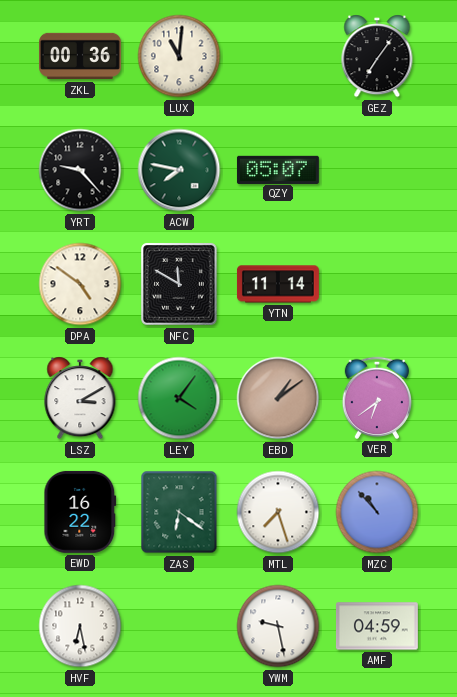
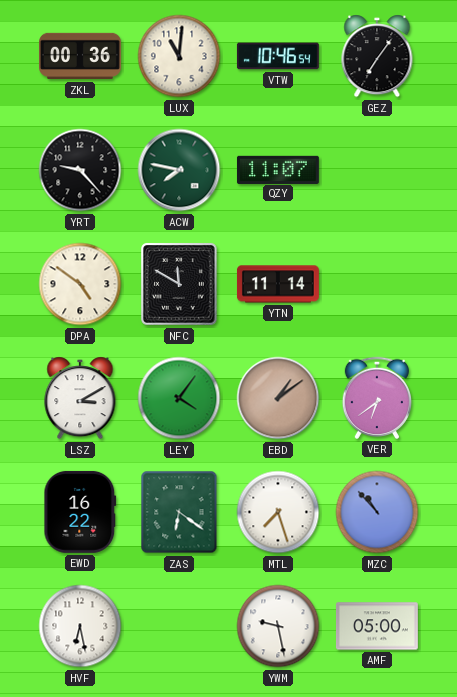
VTW: none -> 10:46
QZY: 05:07 -> 11:07
AMF: 04:59 -> 05:00
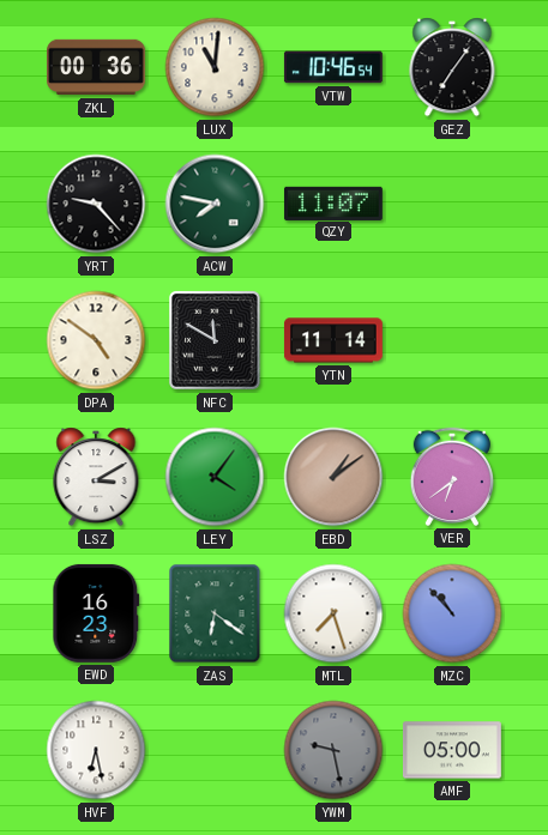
EWD: 16:22 -> 16:23
YWM dial: white -> grey
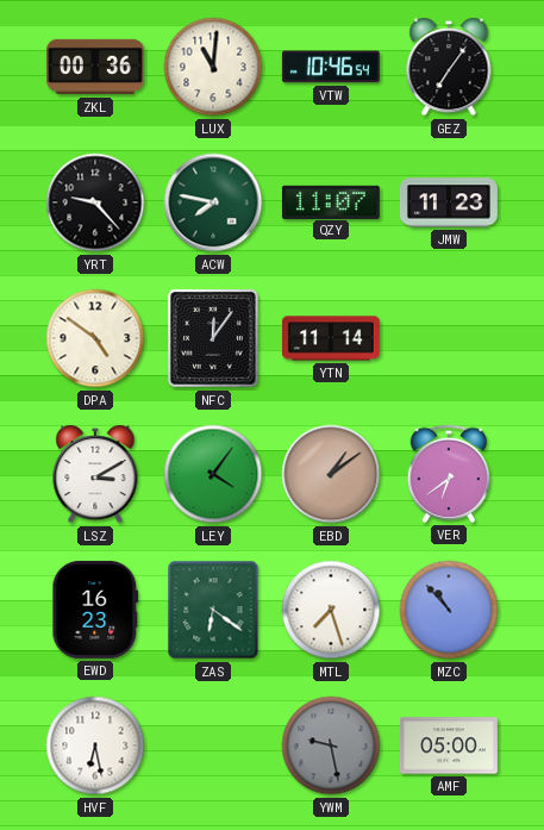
JMW: none -> 11:23
NFC: 11:50 -> 12:06
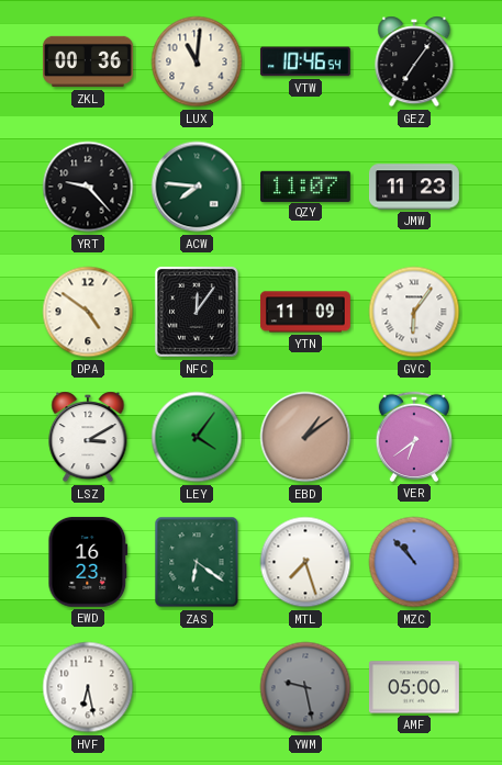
ACW: 7:47 -> 7:46
YTN: 11:14 -> 11:09
GVC: none -> 6:06
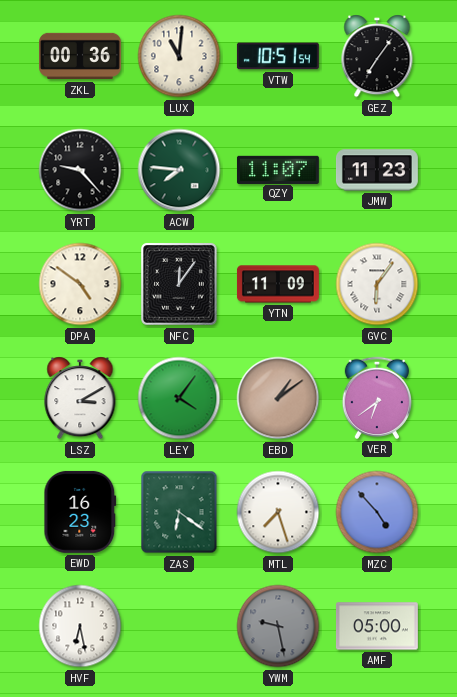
VTW: 10:46 -> 10:51
MZC: 10:53 -> 4:53
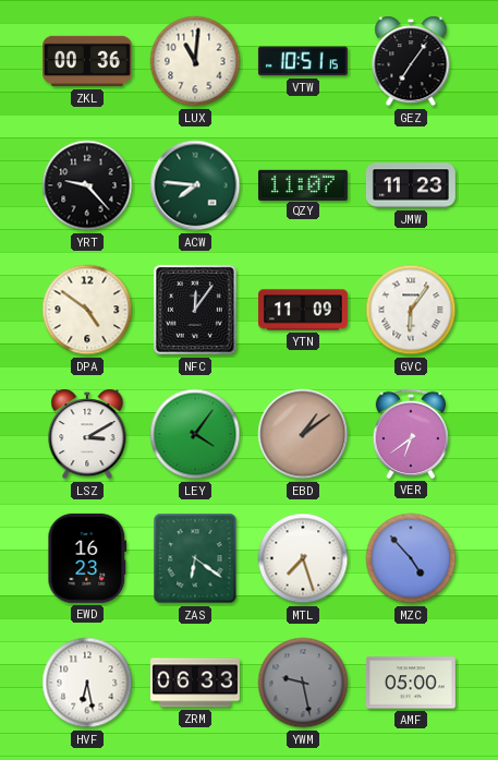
VTW: 10:51:54 -> 10:51:15
ZRM: none -> 06:33
